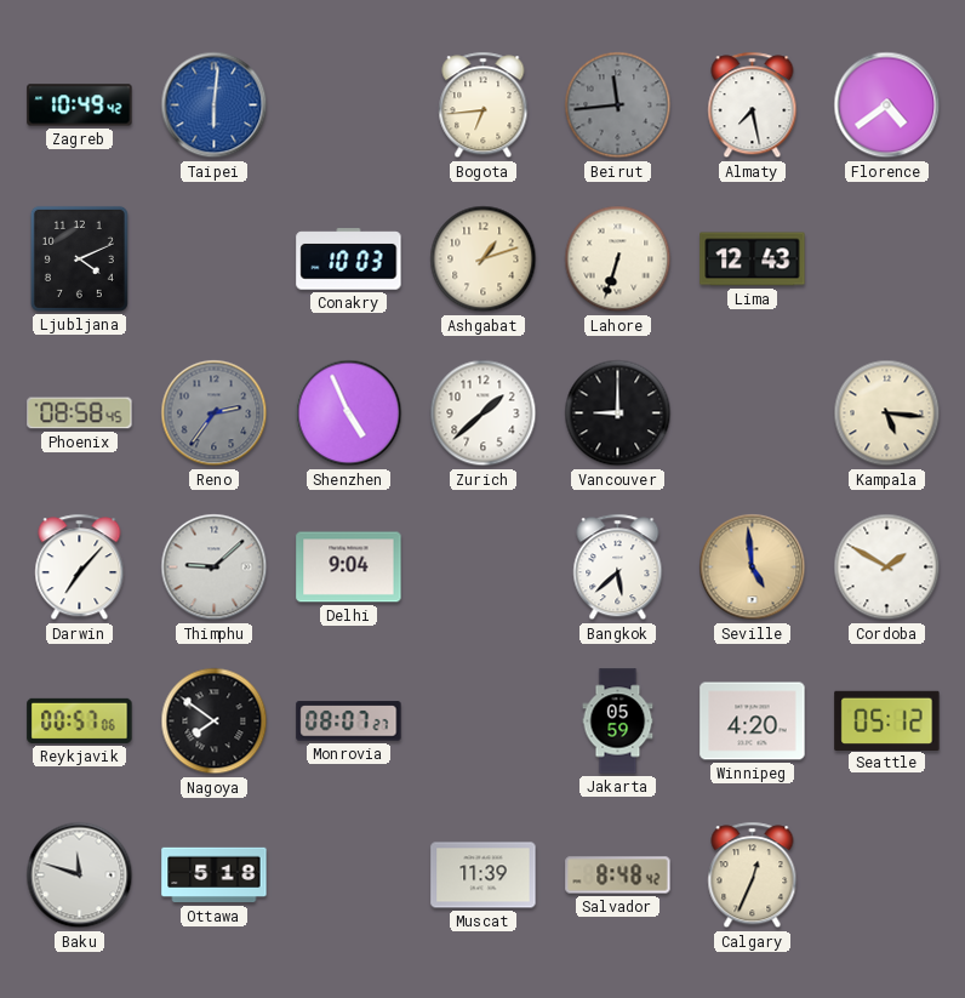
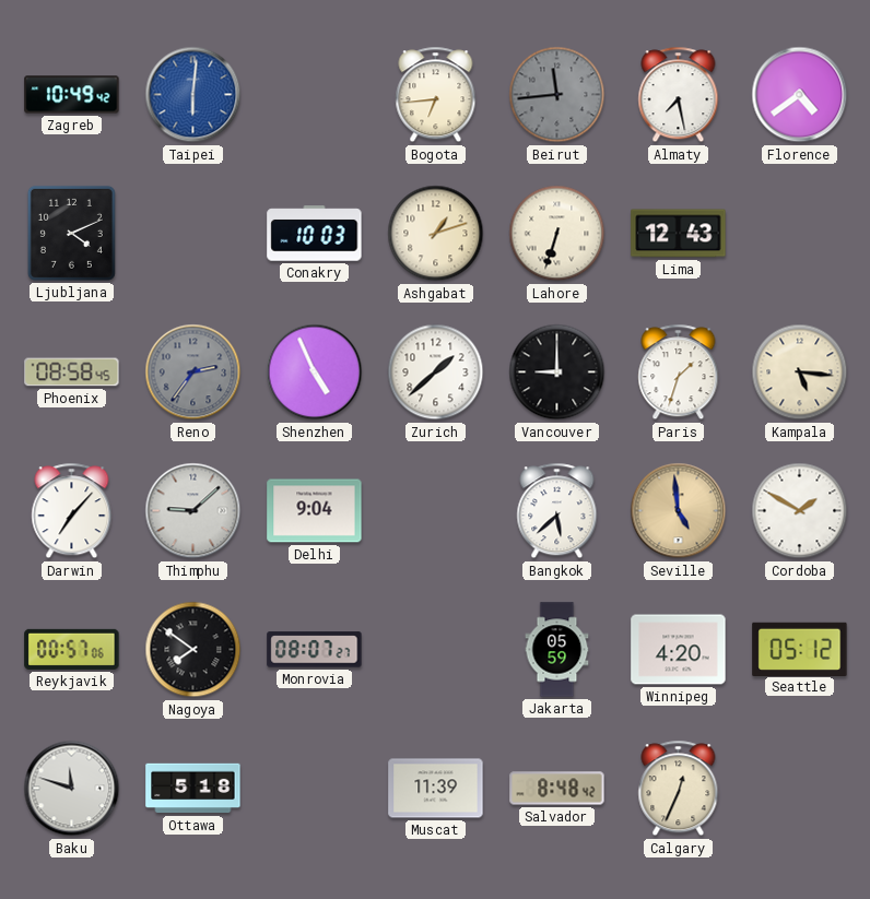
Paris: none -> 1:33
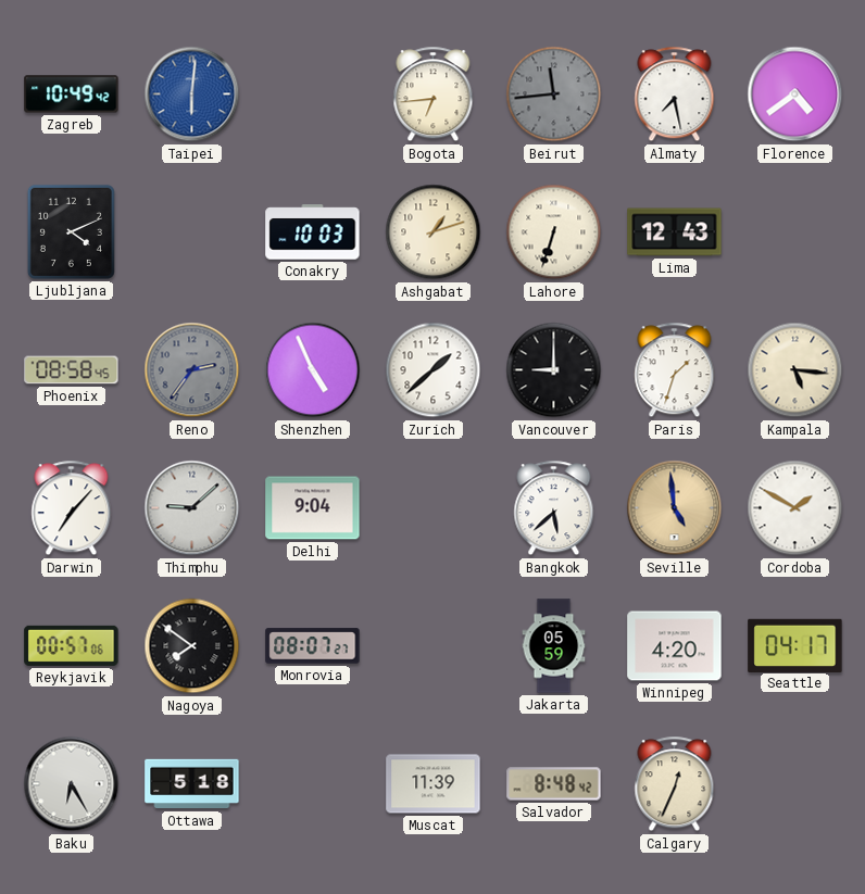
Seattle: 05:12 -> 04:17
Baku: 11:48 -> 6:25
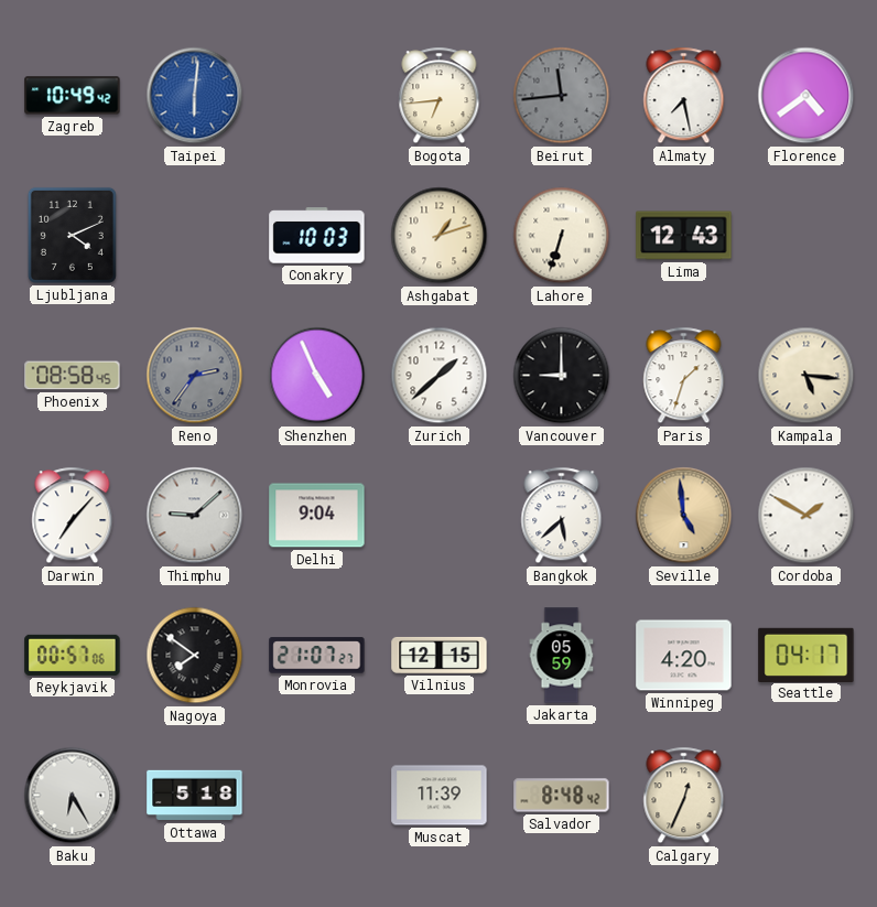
Monrovia: 08:07 -> 21:07
Vilnius: none -> 12:15
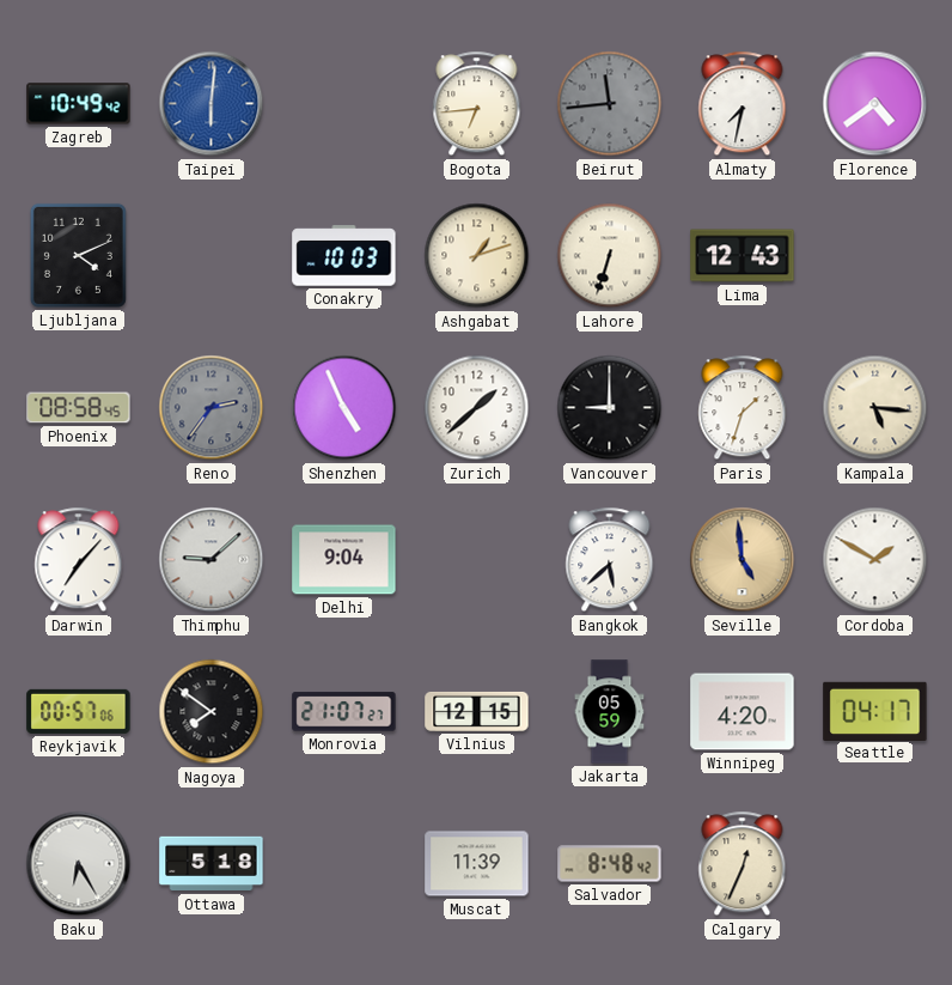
Almaty: 7:28 -> 7:32
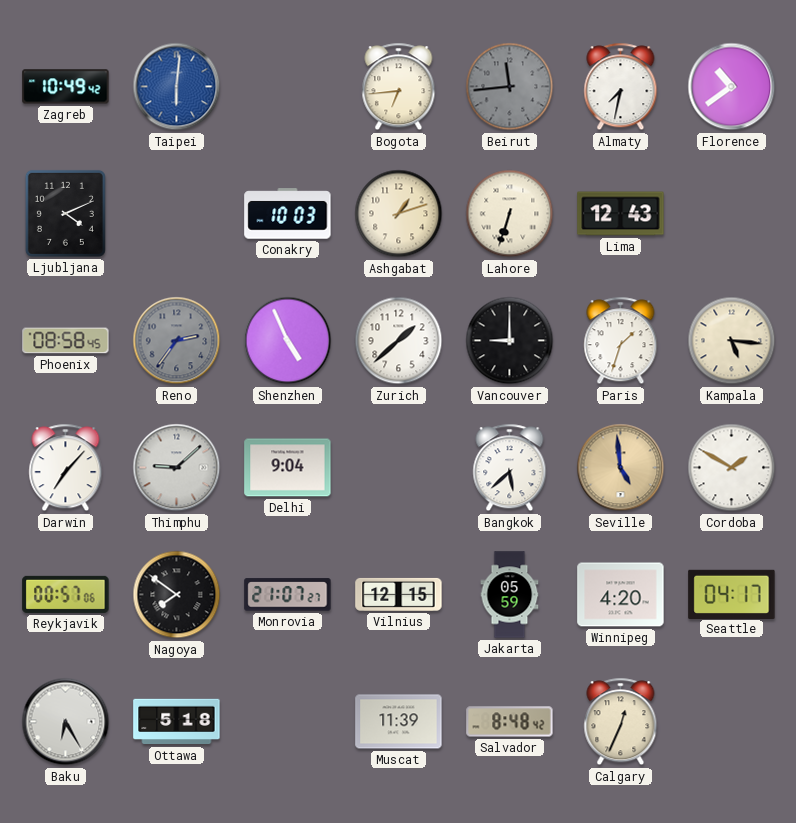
Florence: 4:39 -> 10:39
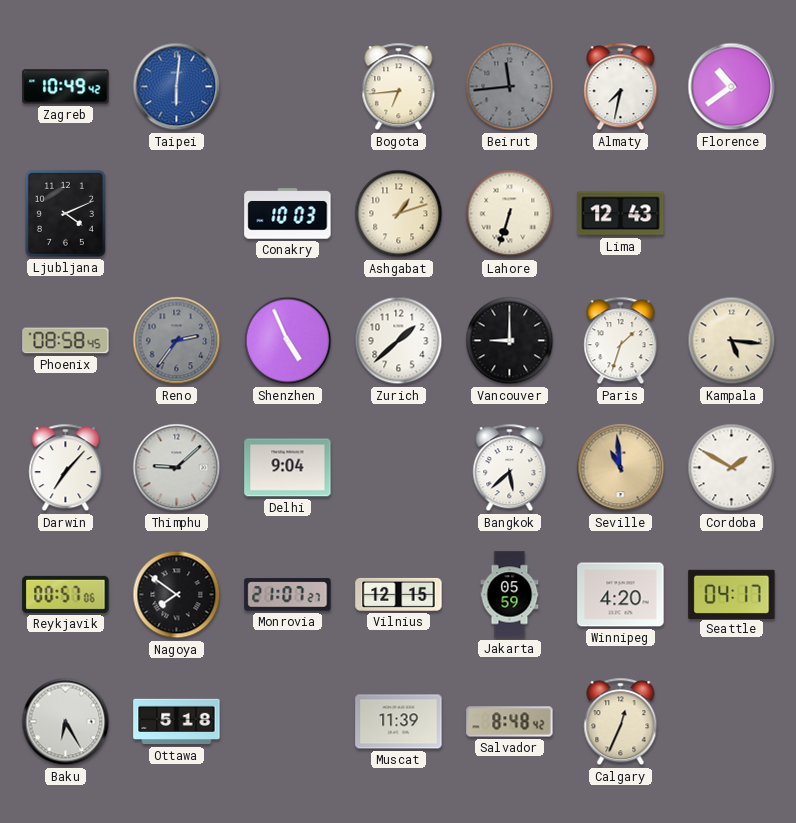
Seville: 4:59 -> 10:59
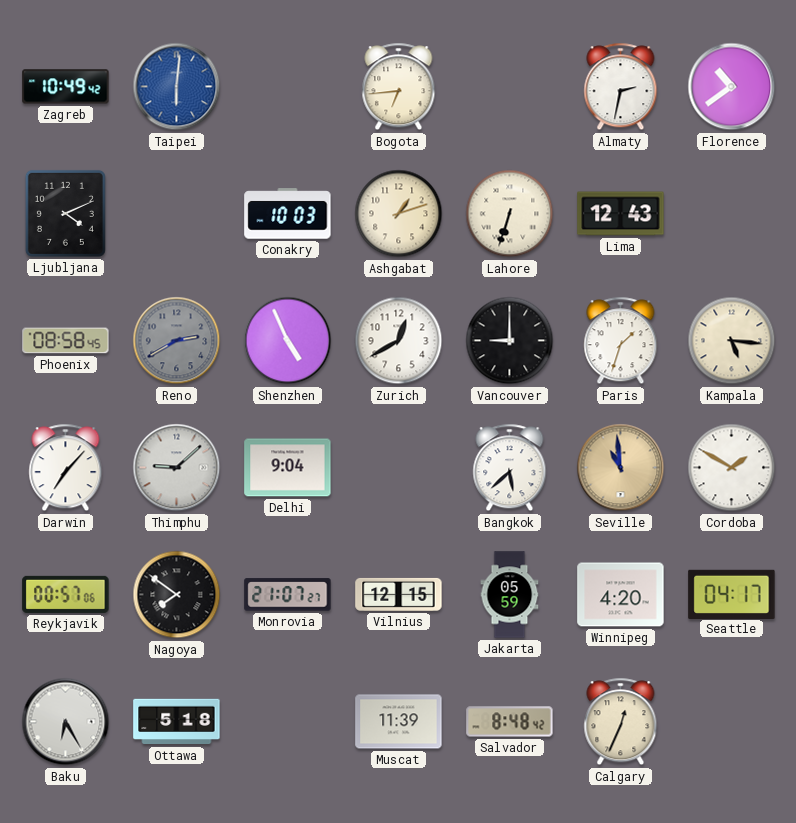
Beirut: 11:44 -> none
Almaty: 7:32 -> 2:32
Reno: 2:36 -> 2:40
Zurich: 1:38 -> 12:40
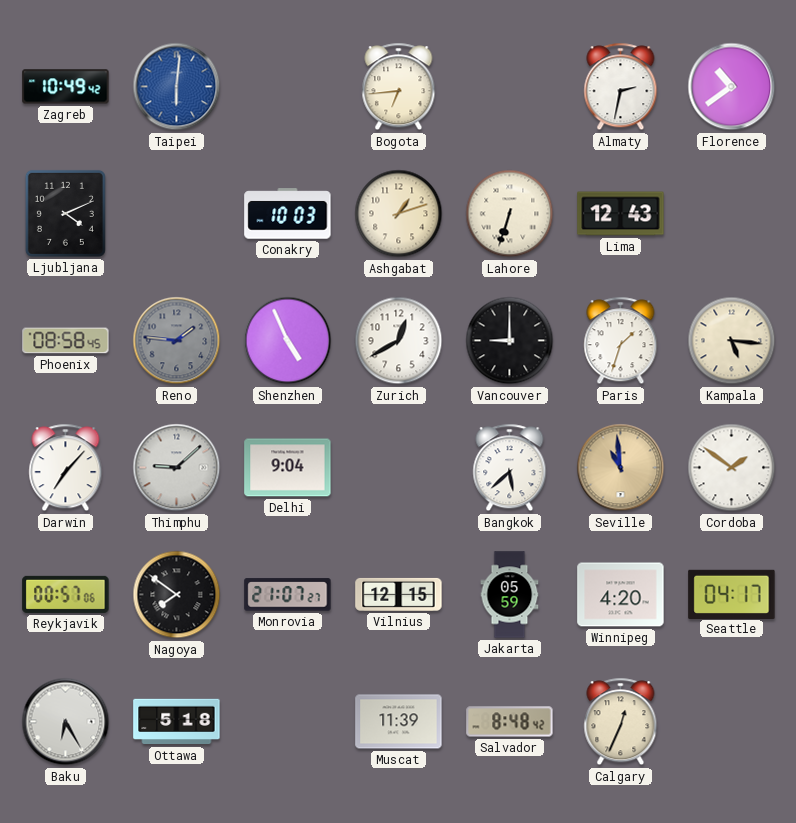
Reno: 2:40 -> 1:46
Cordoba: 1:50 -> 1:51
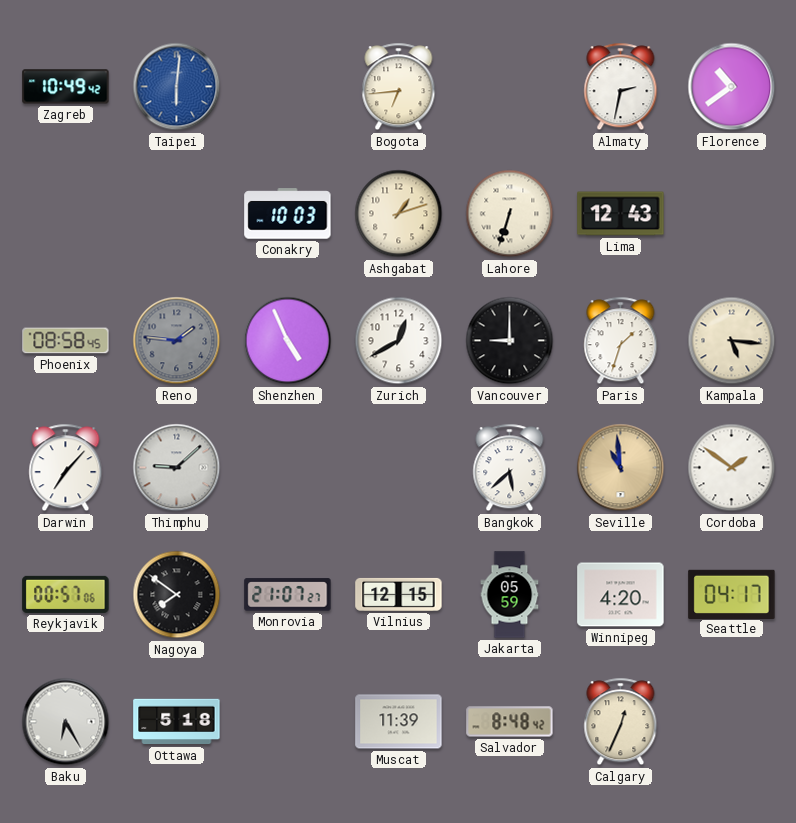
Ljubljana: 4:11 -> none
Delhi: 9:04 -> none
